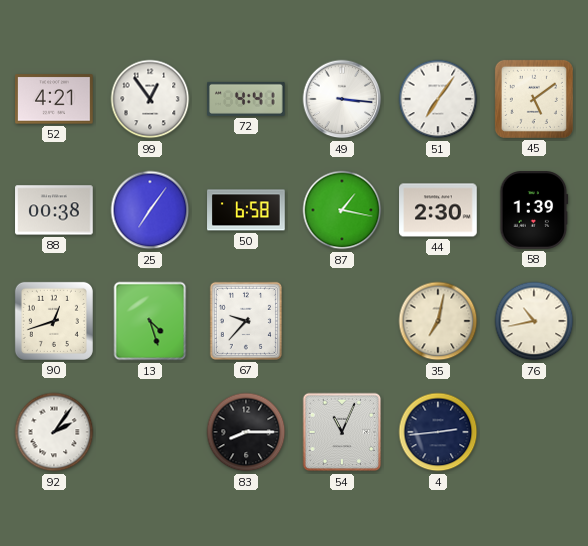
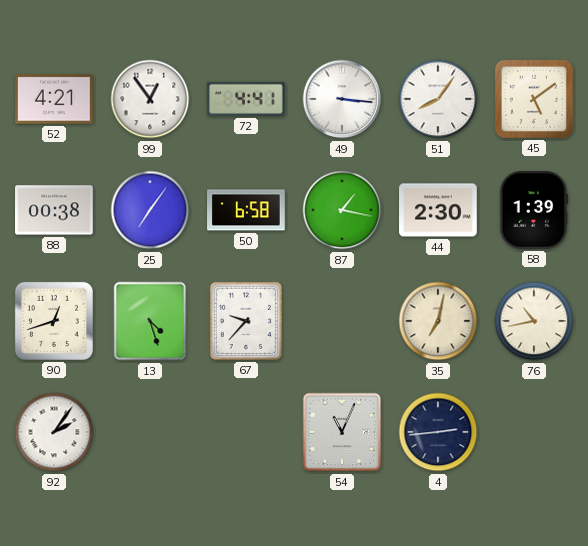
51: 7:06 -> 8:06
83: 8:15 -> none
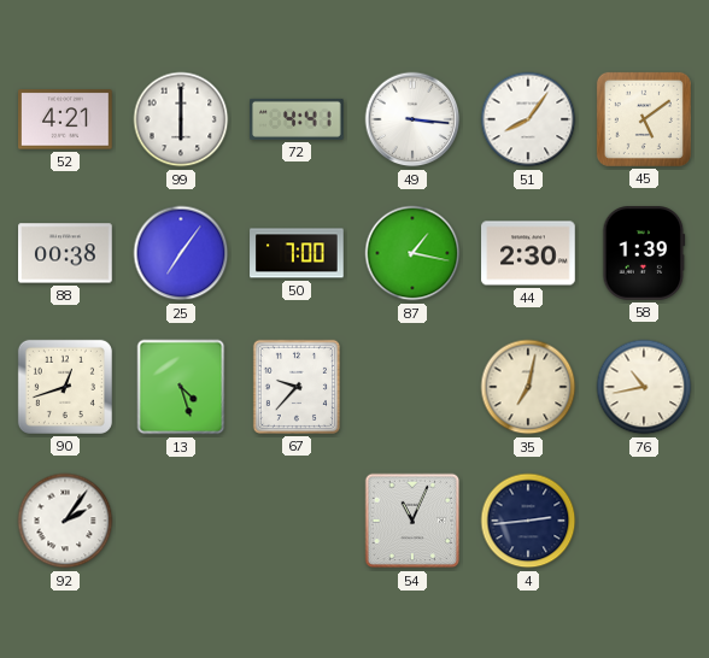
99: 12:54 -> 6:00
50: 6:58 -> 7:00
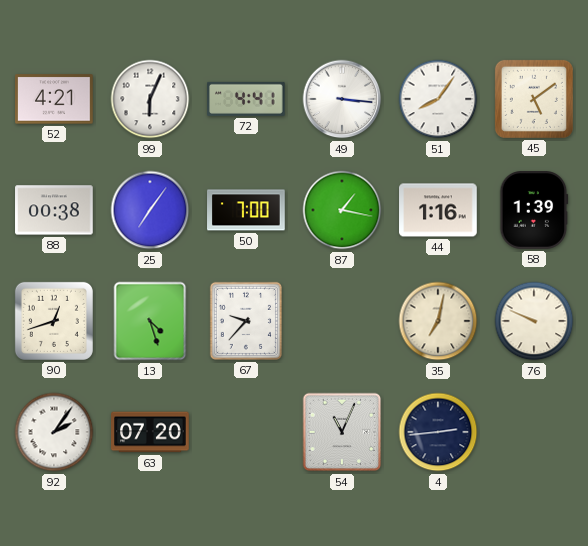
99: 6:00 -> 6:04
44: 2:30 -> 1:16
76: 10:43 -> 9:49
63: none -> 07:20
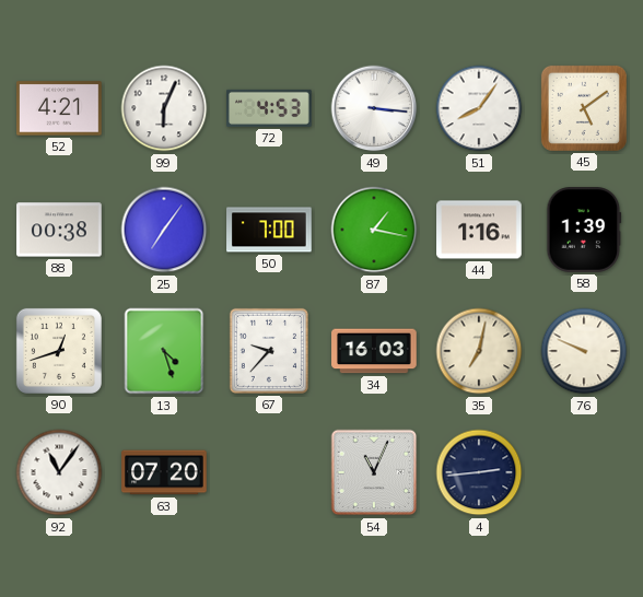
72: 4:41 -> 4:53
34: none -> 16:03
92: 2:06 -> 11:06
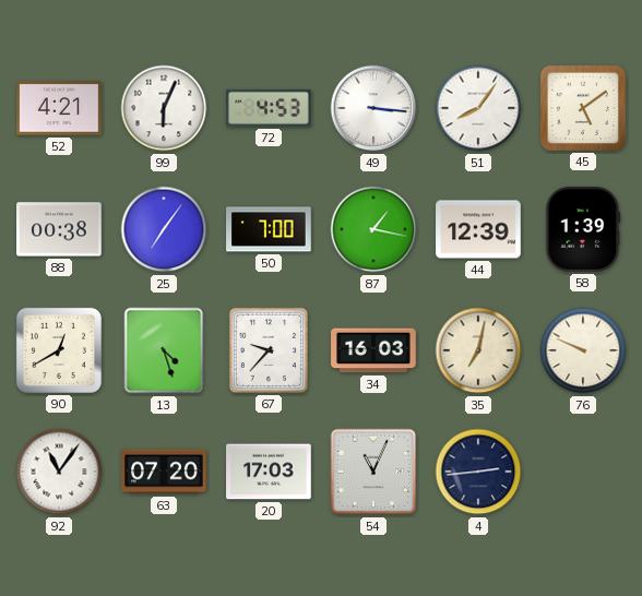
44: 1:16 -> 12:39
90: 12:42 -> 12:40
20: none -> 17:03
